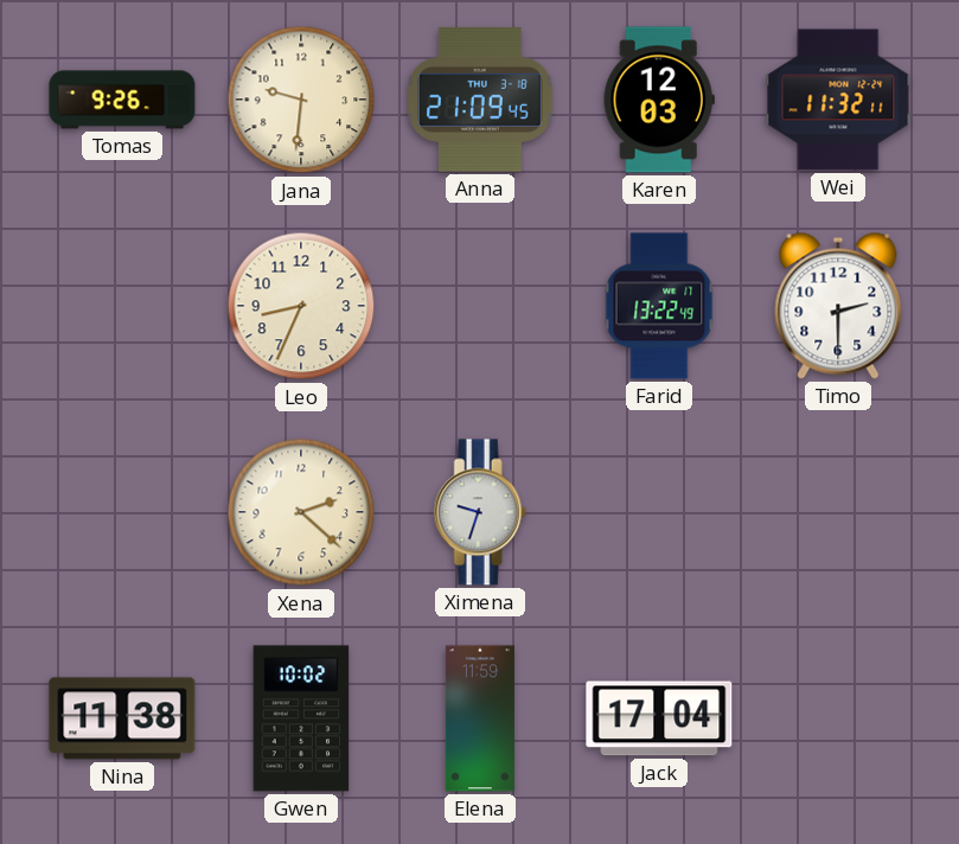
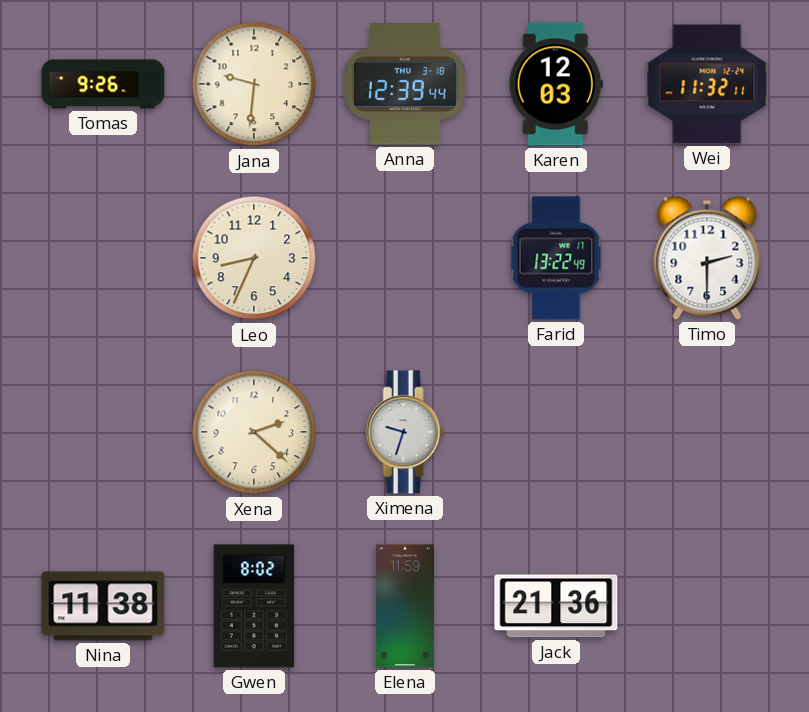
Anna: 21:09 -> 12:39
Gwen: 10:02 -> 8:02
Jack: 17:04 -> 21:36
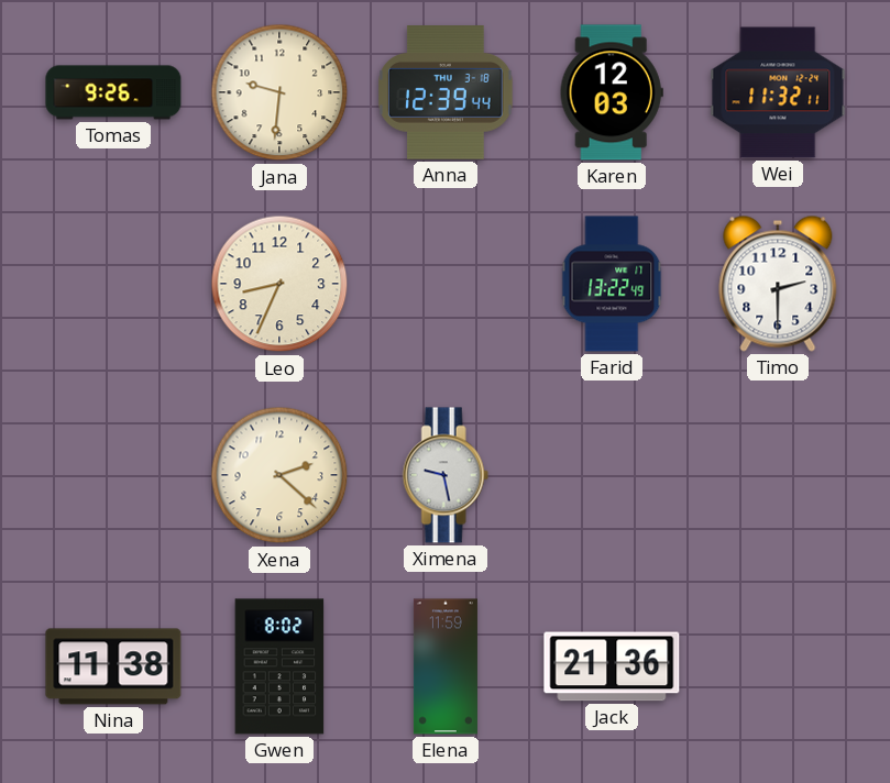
Ximena: 9:33 -> 9:28
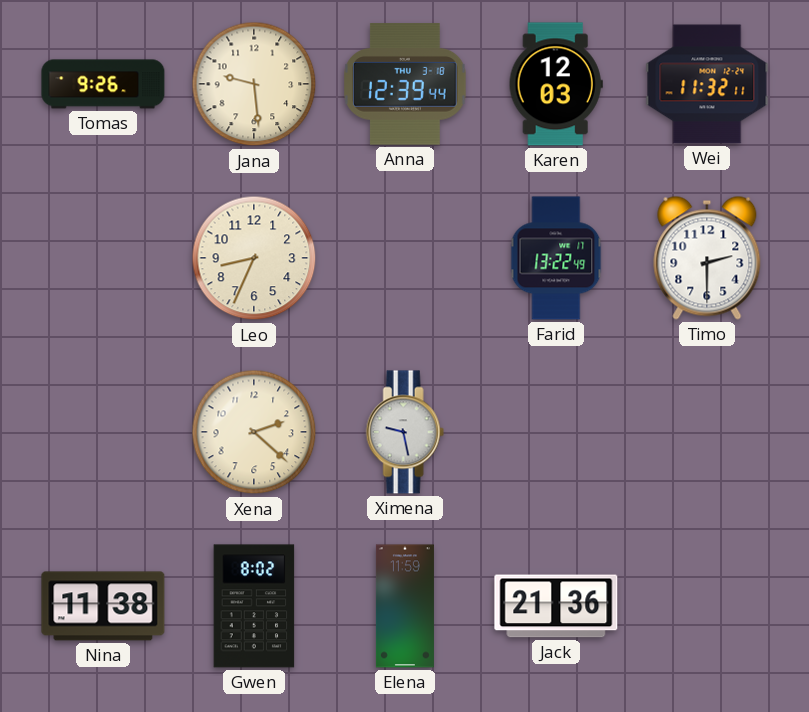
Jana: 9:31 -> 9:29
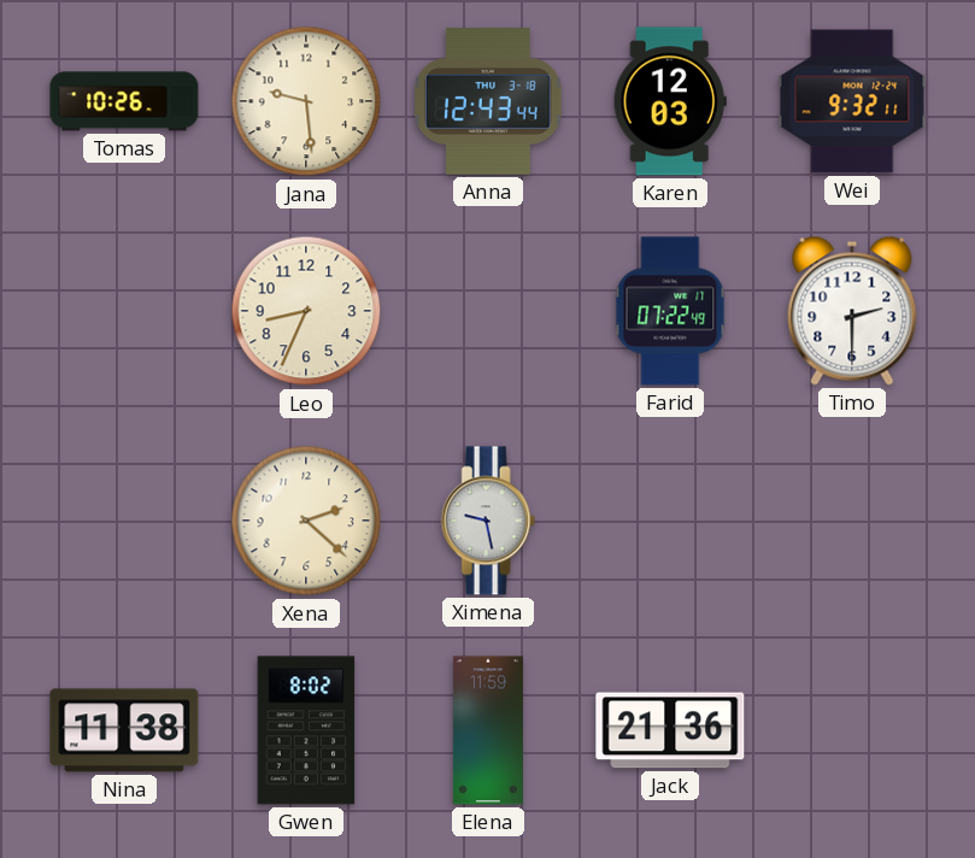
Tomas: 9:26 -> 10:26
Anna: 12:39 -> 12:43
Wei: 11:32 -> 9:32
Farid: 13:22 -> 07:22
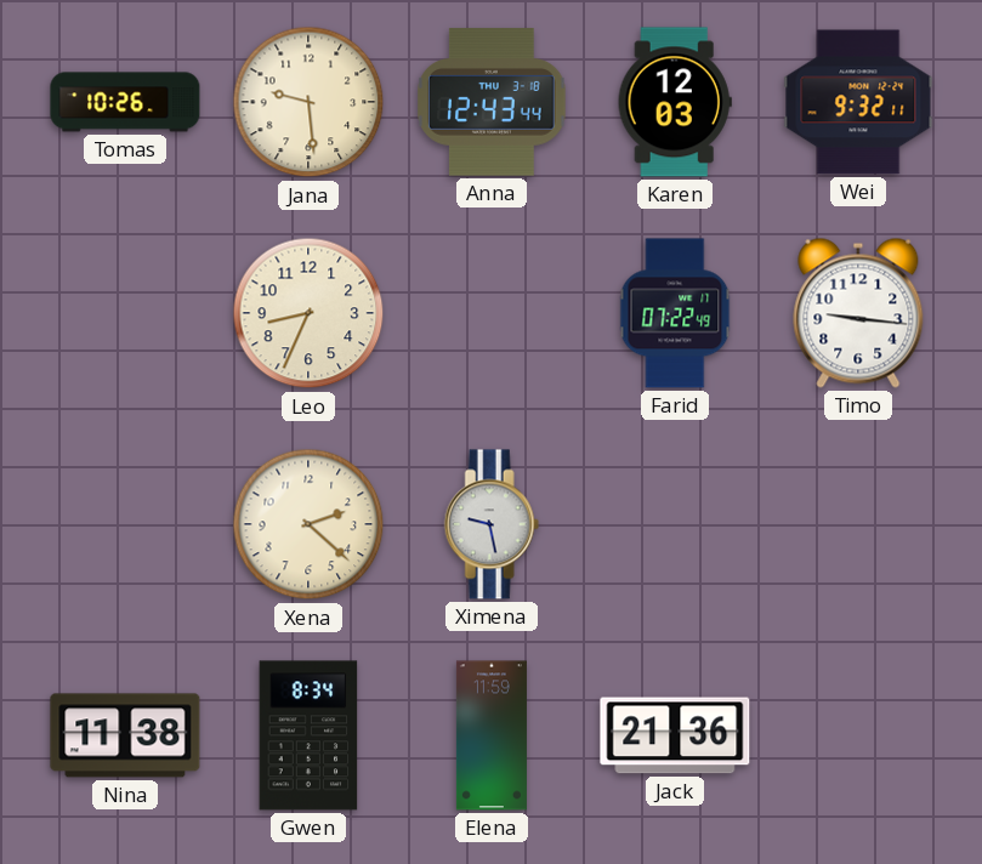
Timo: 2:30 -> 9:16
Gwen: 8:02 -> 8:34
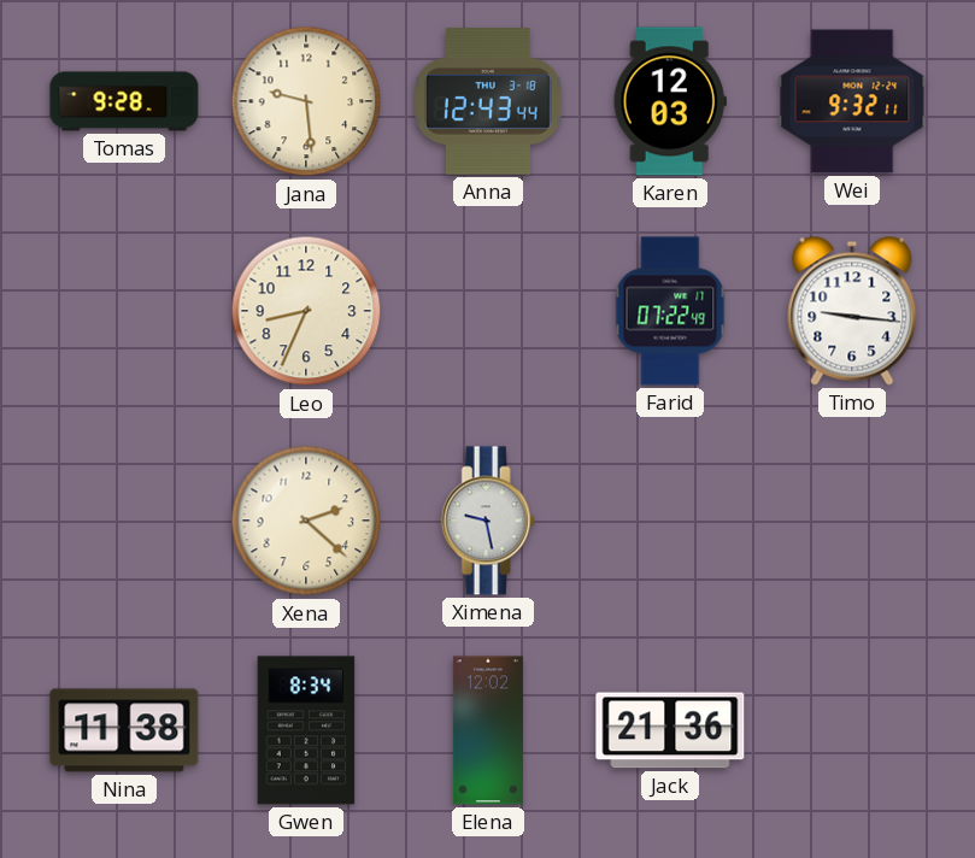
Tomas: 10:26 -> 9:28
Elena: 11:59 -> 12:02
